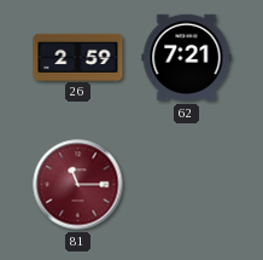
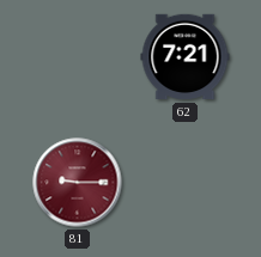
26: 2:59 -> none
81: 11:15 -> 9:15
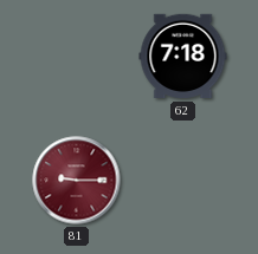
62: 7:21 -> 7:18
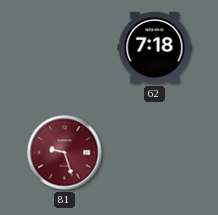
81: 9:15 -> 9:27
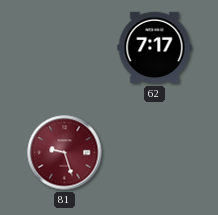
62: 7:18 -> 7:17
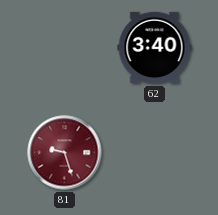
62: 7:17 -> 3:40
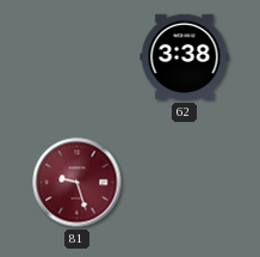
62: 3:40 -> 3:38
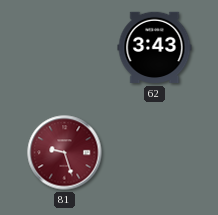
62: 3:38 -> 3:43
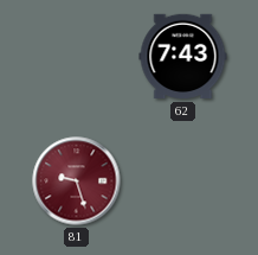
62: 3:43 -> 7:43
